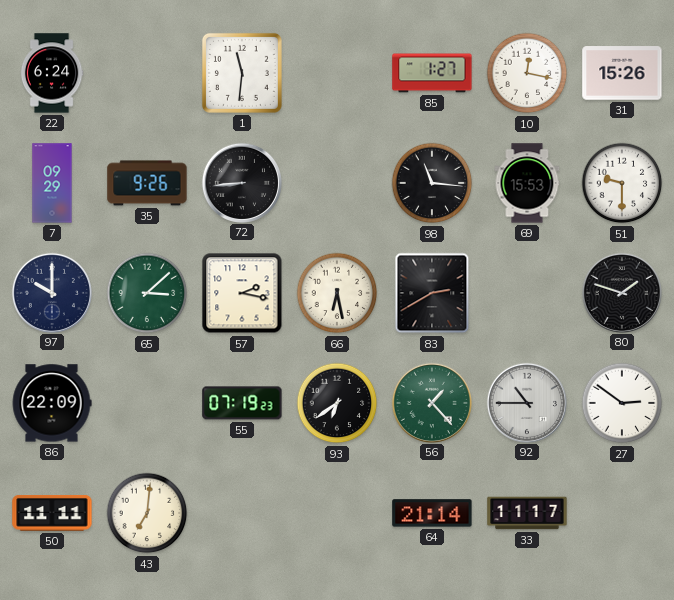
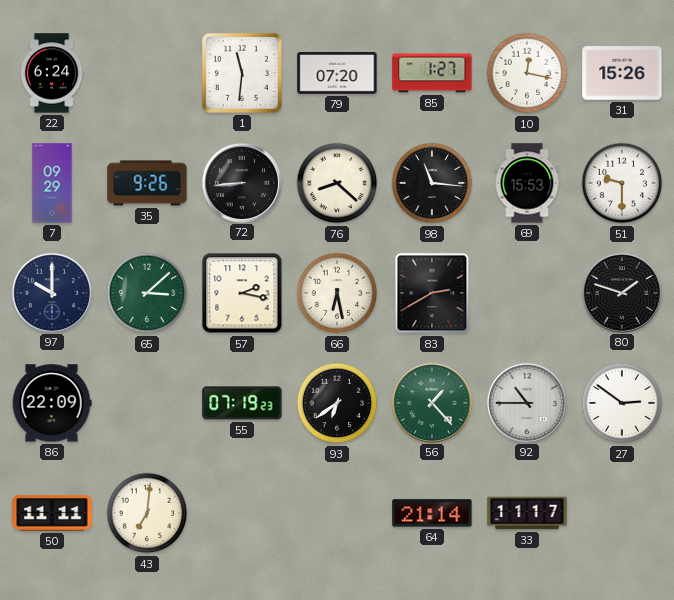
79: none -> 07:20
76: none -> 8:22
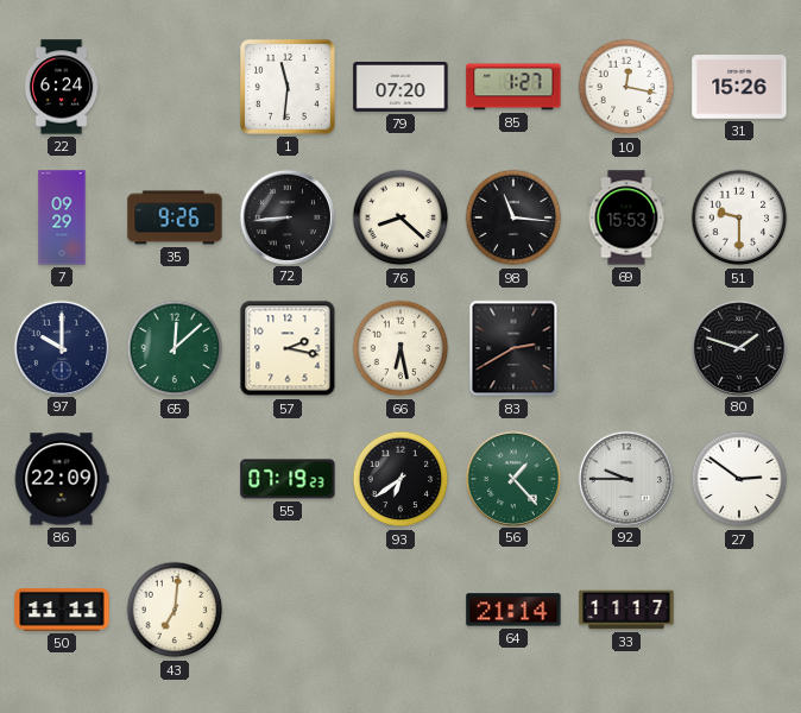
65: 3:08 -> 12:08
92: 10:45 -> 9:45
